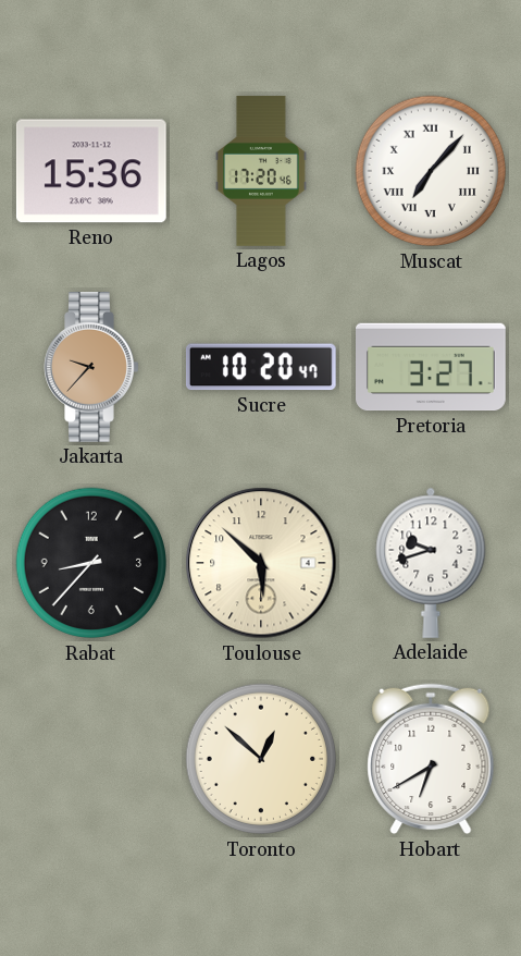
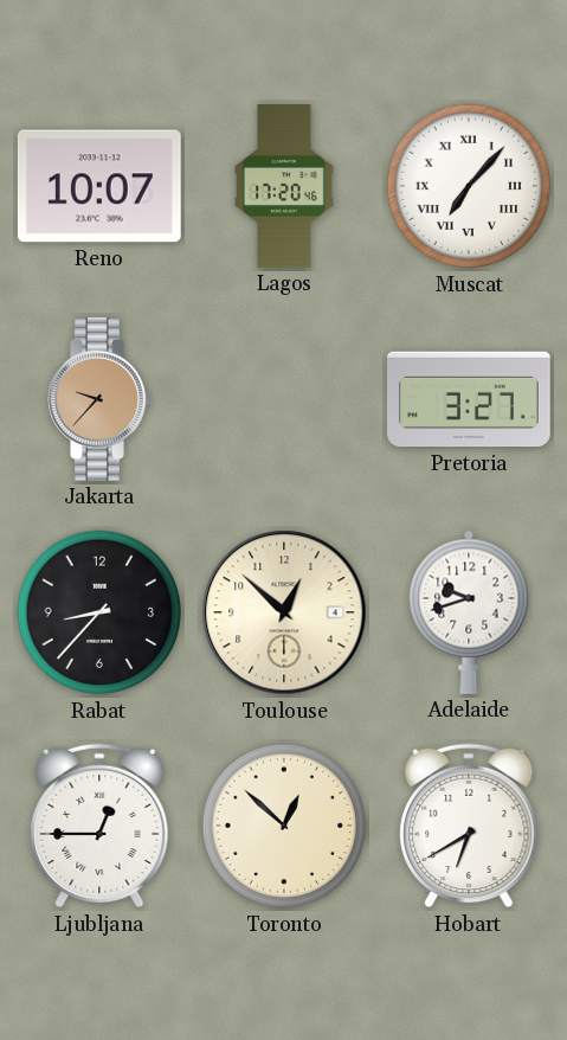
Reno: 15:36 -> 10:07
Sucre: 10:20 -> none
Toulouse: 5:52 -> 12:52
Ljubljana: none -> 12:45
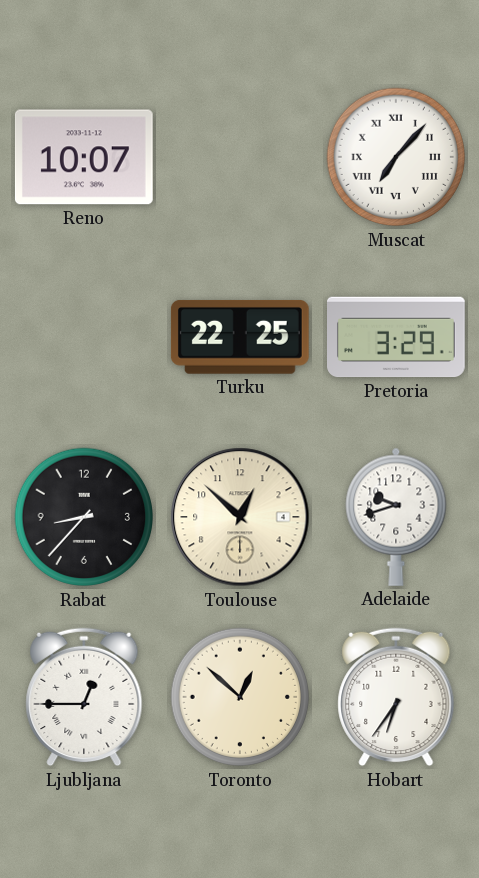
Lagos: 17:20 -> none
Jakarta: 9:37 -> none
Turku: none -> 22:25
Pretoria: 3:27 -> 3:29
Hobart: 6:40 -> 6:36
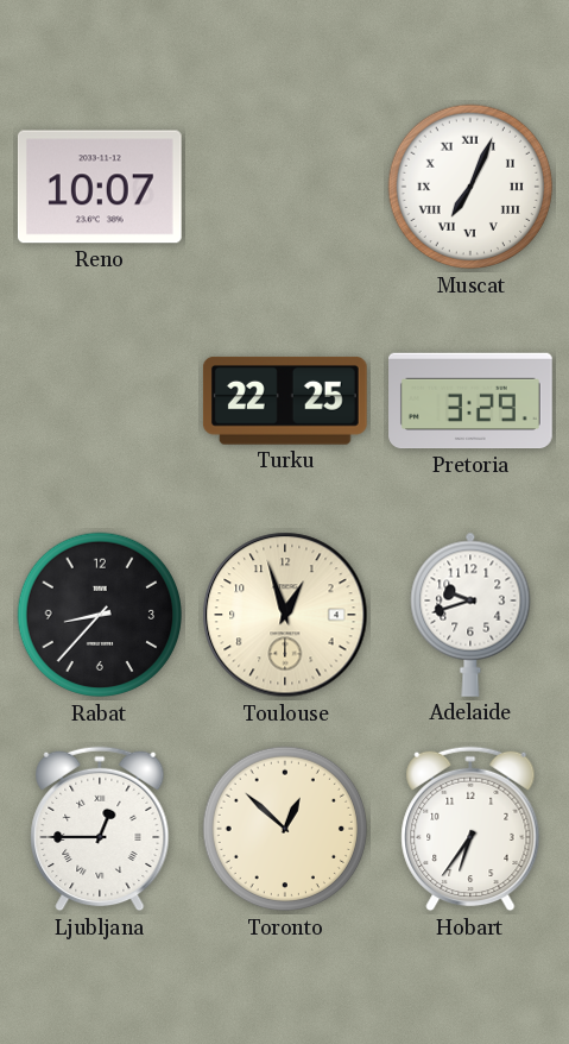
Muscat: 7:07 -> 7:04
Toulouse: 12:52 -> 12:57
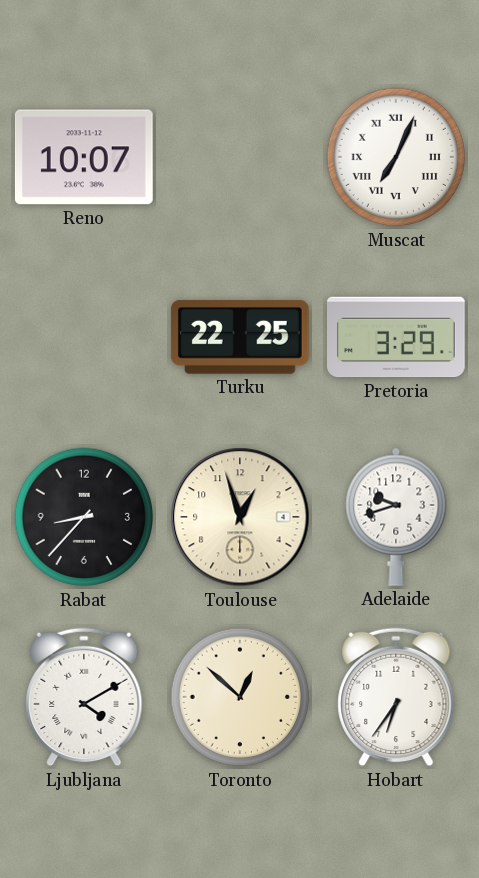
Ljubljana: 12:45 -> 4:10
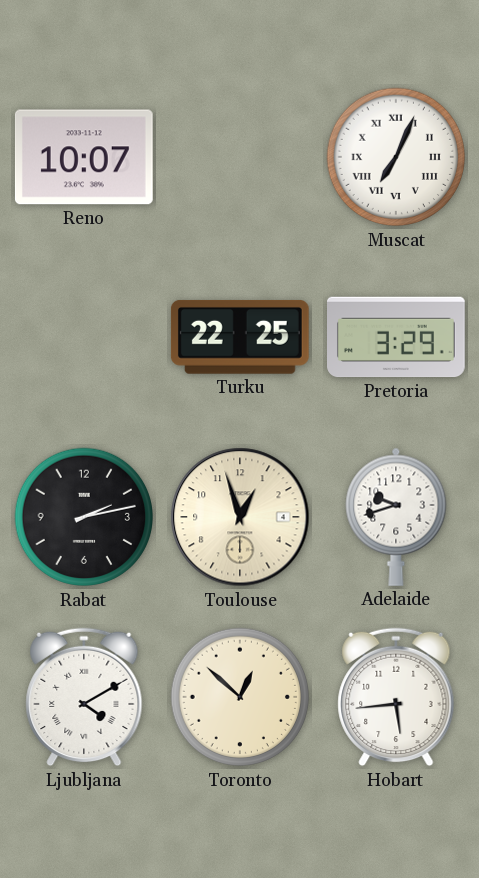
Rabat: 8:37 -> 2:13
Hobart: 6:36 -> 5:44
